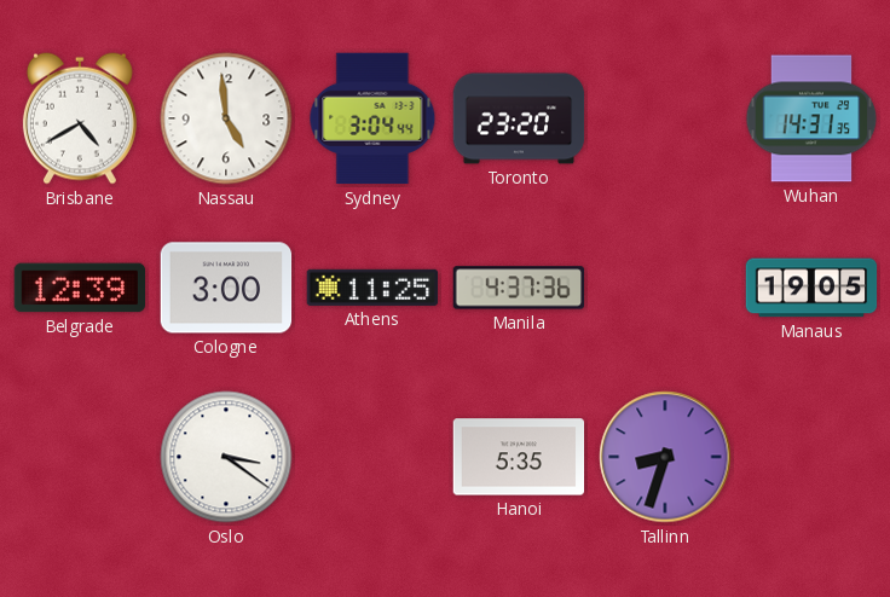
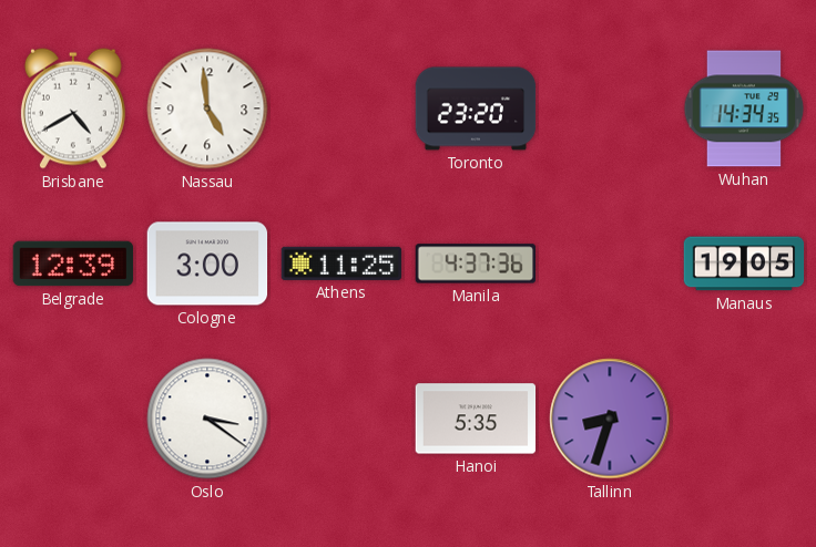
Sydney: 3:04 -> none
Wuhan: 14:31 -> 14:34
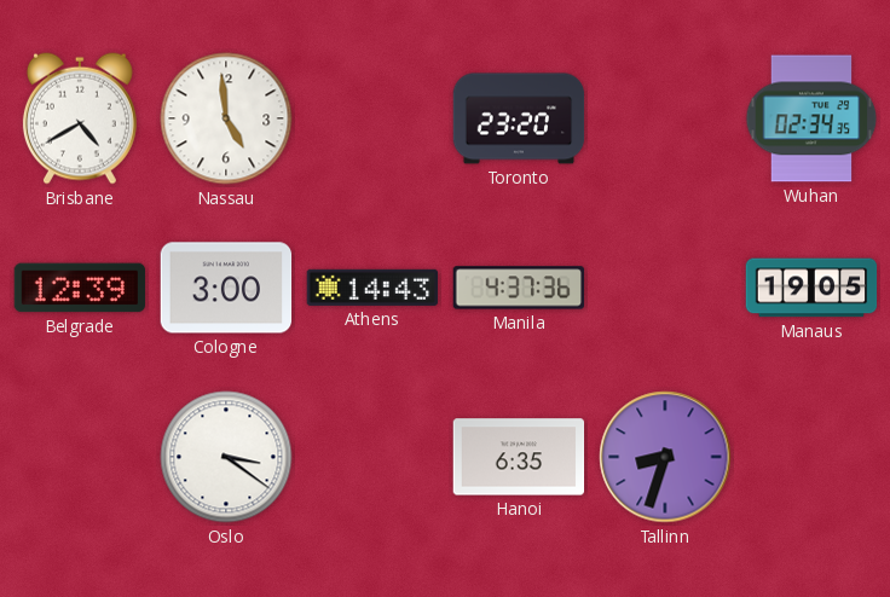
Wuhan: 14:34 -> 02:34
Athens: 11:25 -> 14:43
Hanoi: 5:35 -> 6:35
